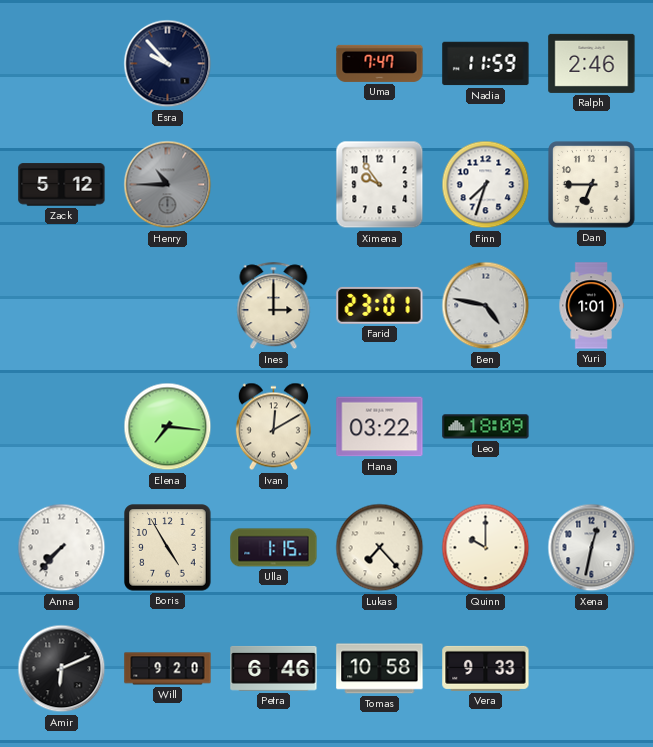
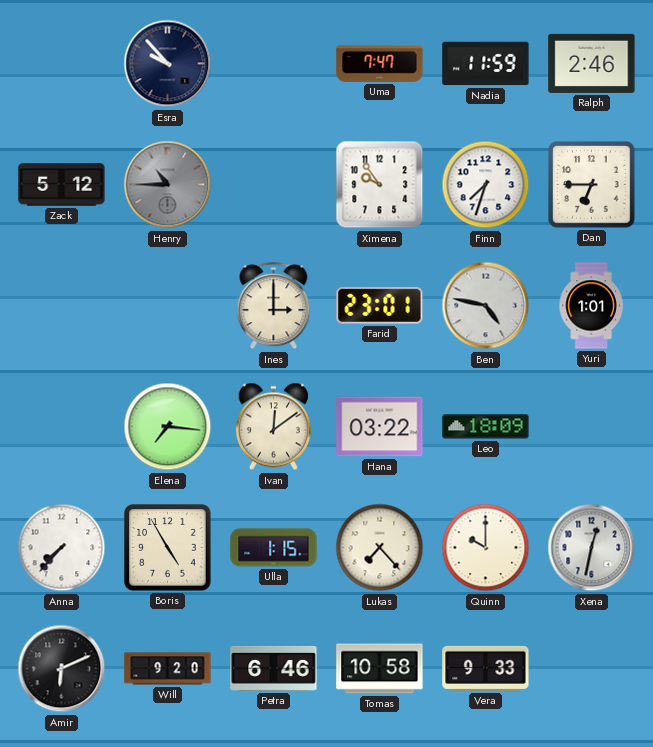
Ivan: 12:10 -> 12:09
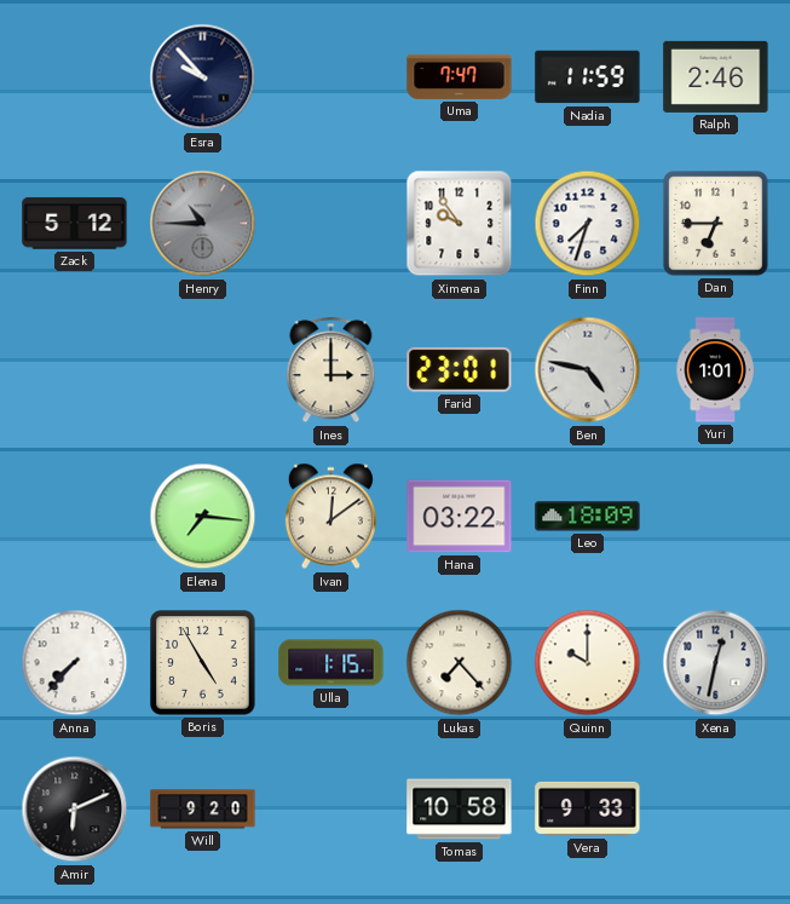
Petra: 6:46 -> none
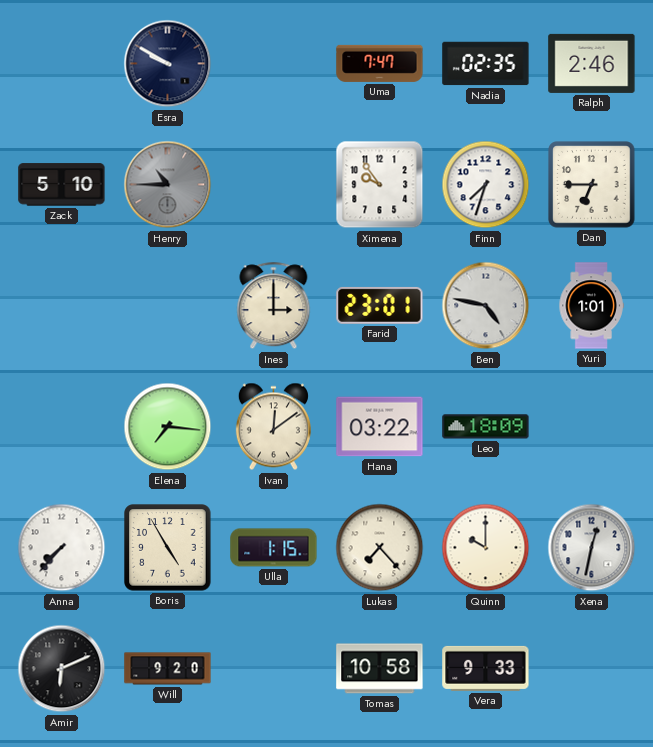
Esra: 9:53 -> 9:50
Nadia: 11:59 -> 02:35
Zack: 5:12 -> 5:10
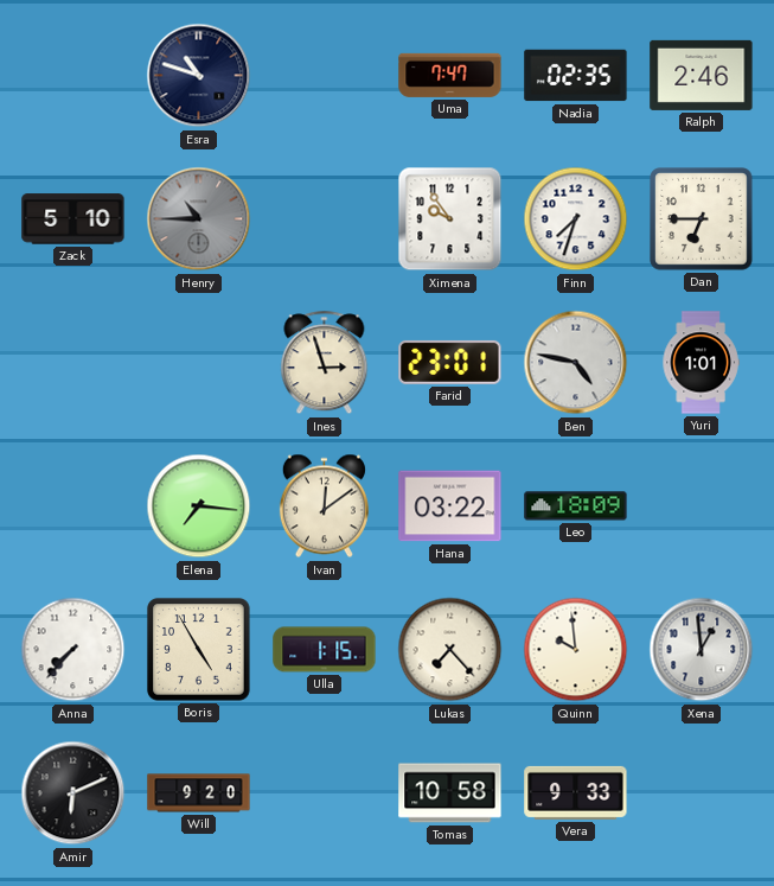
Esra: 9:50 -> 10:48
Ines: 3:00 -> 2:57
Quinn: 10:00 -> 9:59
Xena: 12:32 -> 12:59
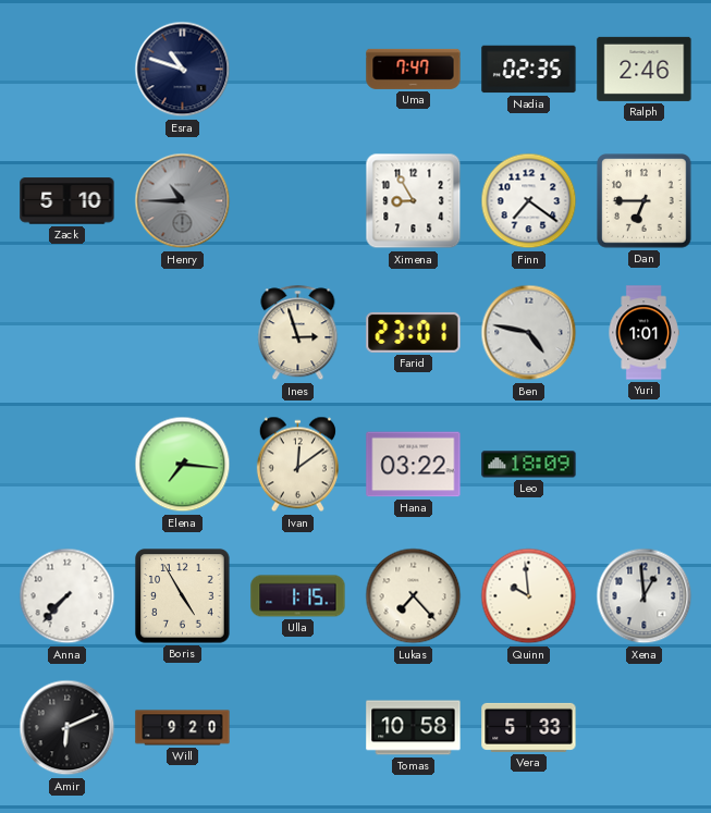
Ximena: 9:54 -> 8:55
Finn: 7:33 -> 7:21
Vera: 9:33 -> 5:33
